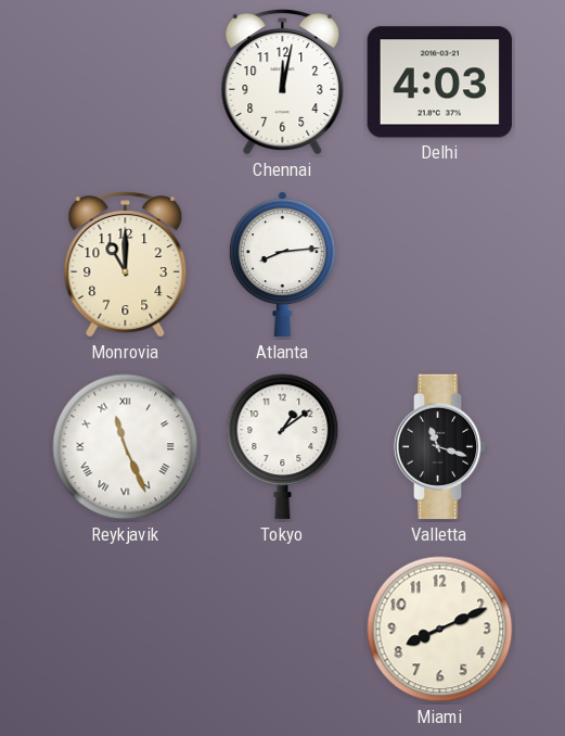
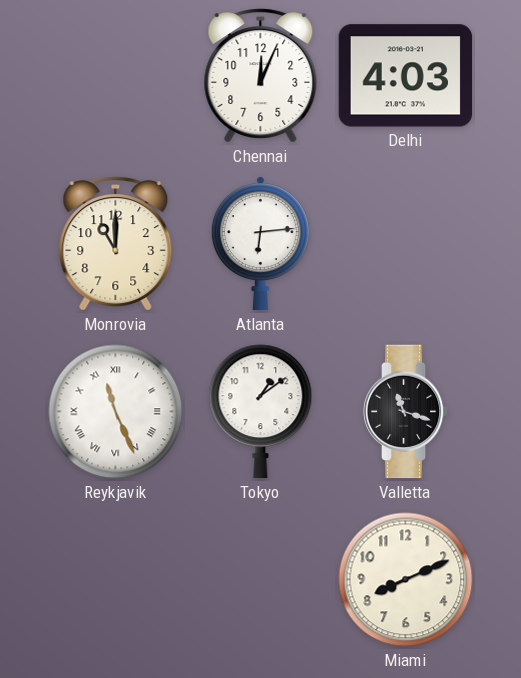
Chennai: 12:02 -> 12:04
Atlanta: 8:14 -> 6:14
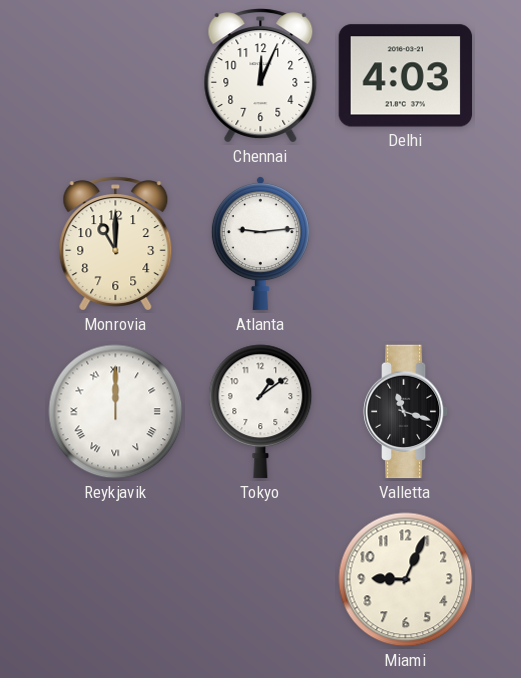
Atlanta: 6:14 -> 9:14
Reykjavik: 11:26 -> 12:00
Miami: 8:11 -> 9:04
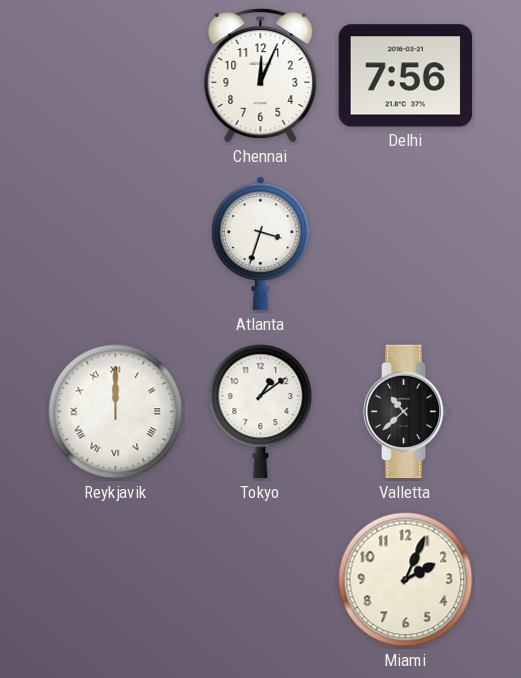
Delhi: 4:03 -> 7:56
Monrovia: 11:00 -> none
Atlanta: 9:14 -> 3:33
Valletta: 11:18 -> 10:38
Miami: 9:04 -> 2:04
